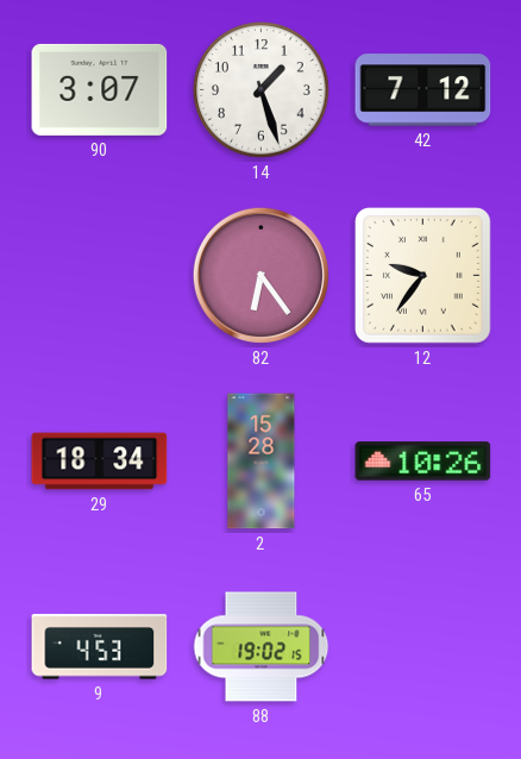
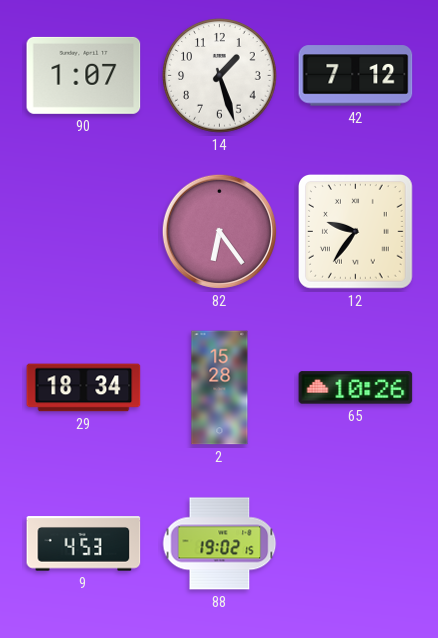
90: 3:07 -> 1:07
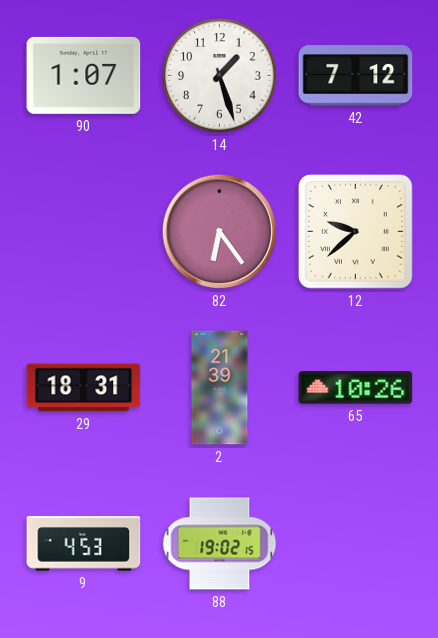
12: 9:36 -> 9:38
29: 18:34 -> 18:31
2: 15:28 -> 21:39
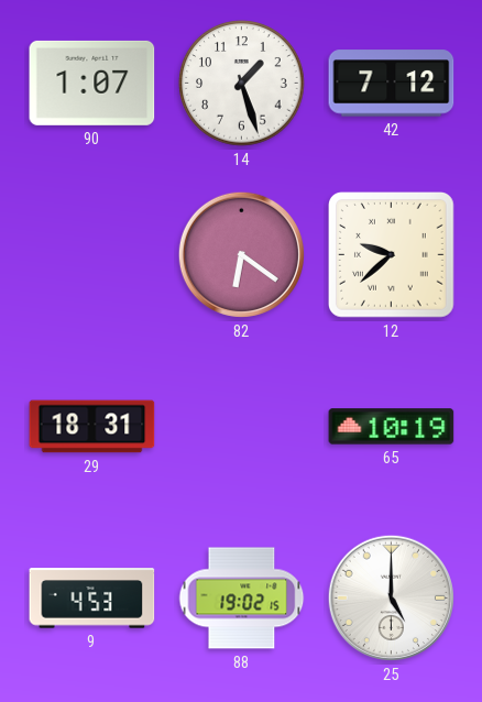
82: 6:24 -> 6:21
2: 21:39 -> none
65: 10:26 -> 10:19
25: none -> 5:00
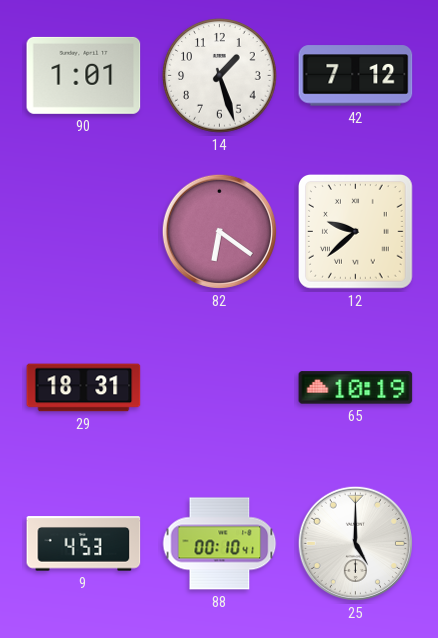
90: 1:07 -> 1:01
88: 19:02 -> 00:10
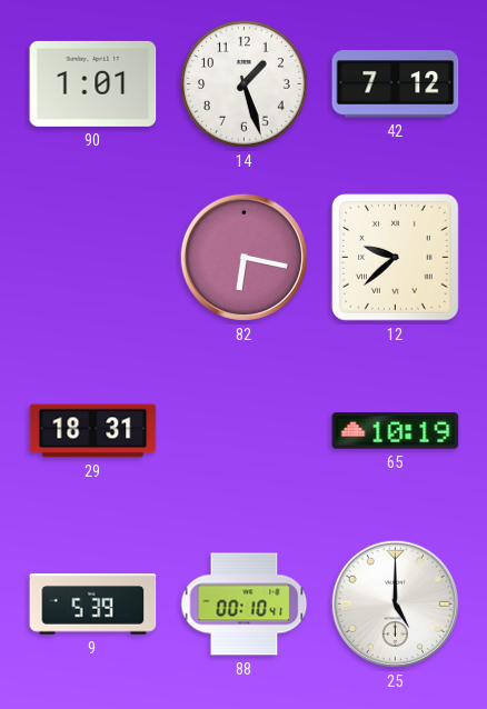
82: 6:21 -> 6:17
9: 4:53 -> 5:39
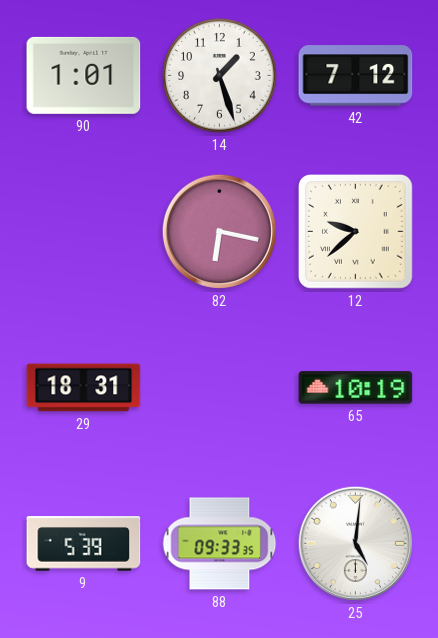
88: 00:10 -> 09:33
25: 5:00 -> 5:01
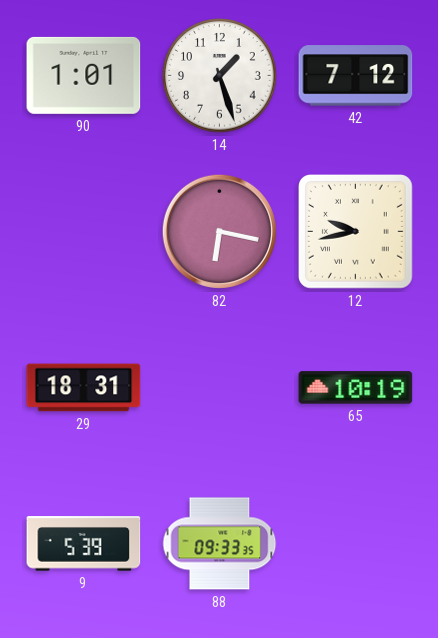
12: 9:38 -> 9:43
25: 5:01 -> none
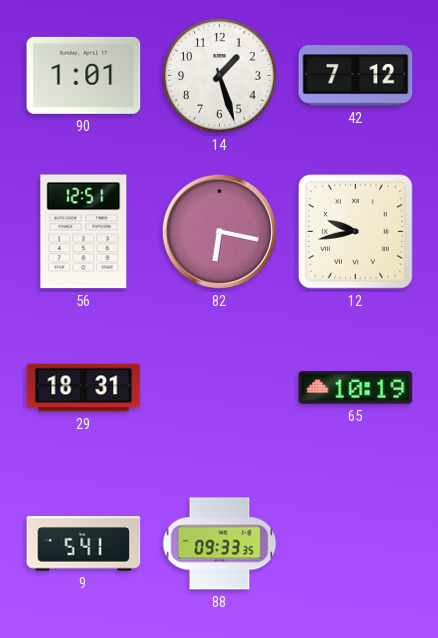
56: none -> 12:51
9: 5:39 -> 5:41
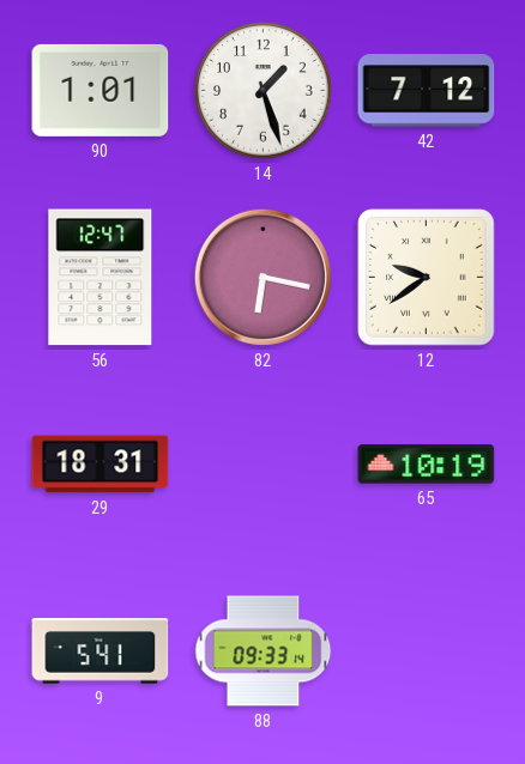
56: 12:51 -> 12:47
12: 9:43 -> 9:39
88: 09:33:35 -> 09:33:14
